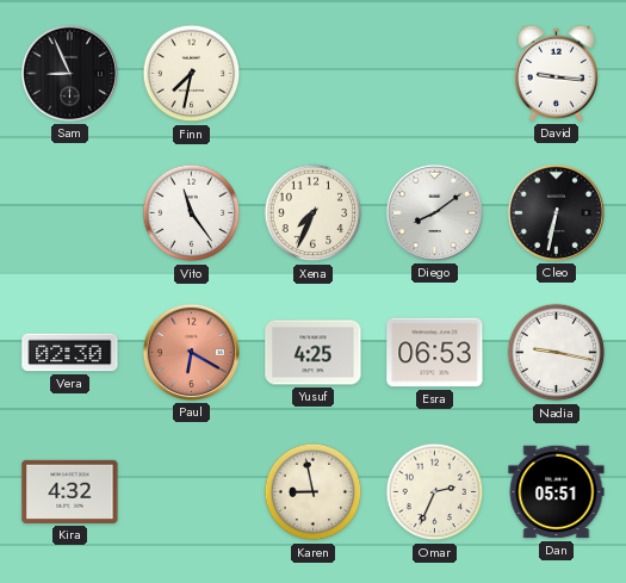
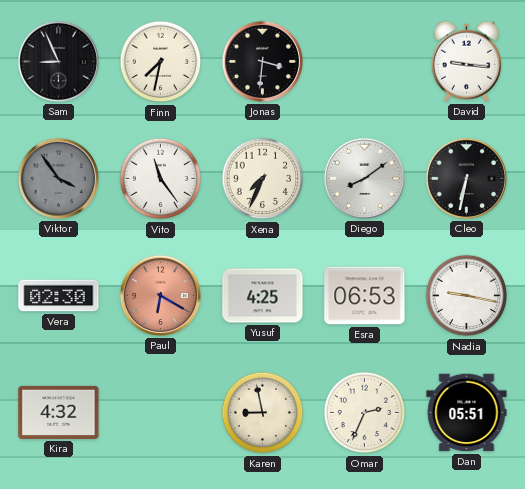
Jonas: none -> 3:31
Viktor: none -> 3:54
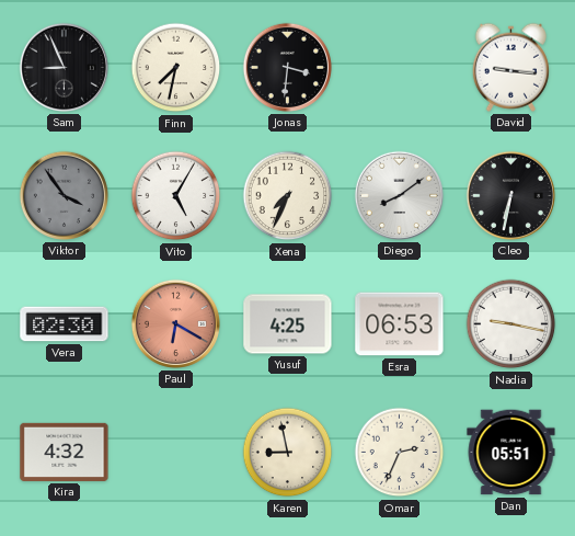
Vito: 11:24 -> 5:05
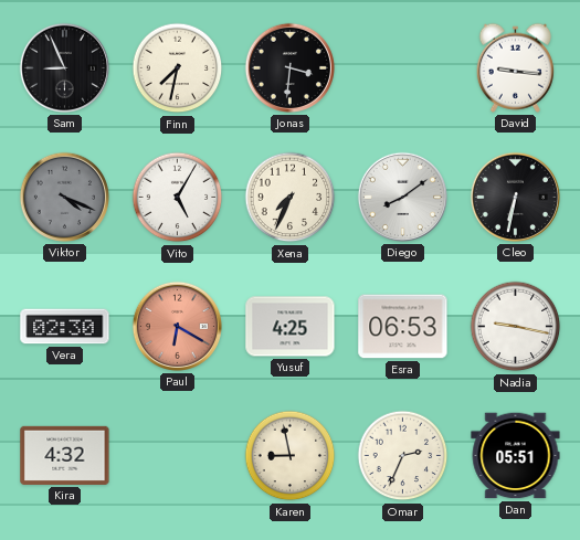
Viktor: 3:54 -> 4:19
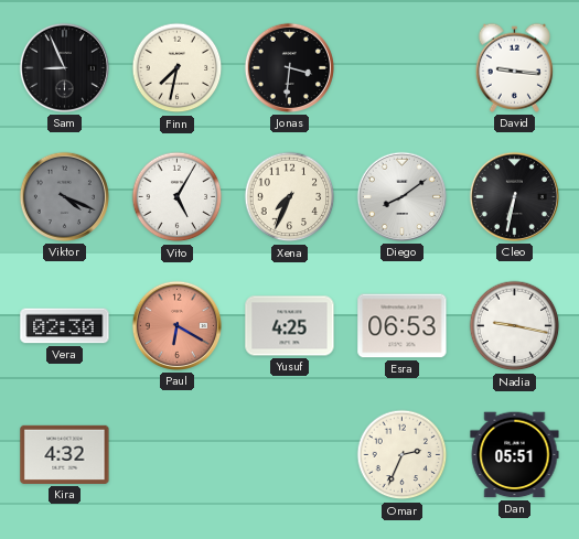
Karen: 8:58 -> none
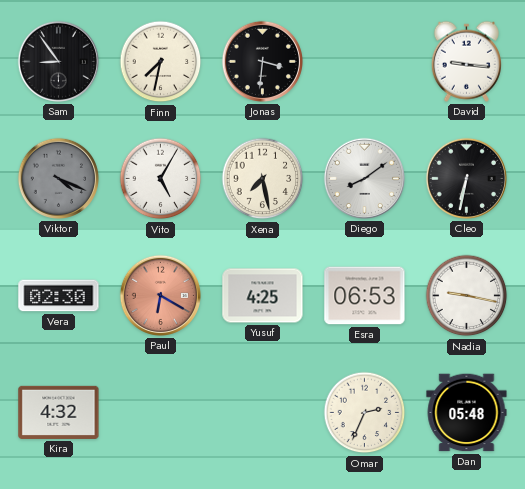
Sam: 8:56 -> 8:54
Xena: 7:34 -> 7:28
Dan: 05:51 -> 05:48
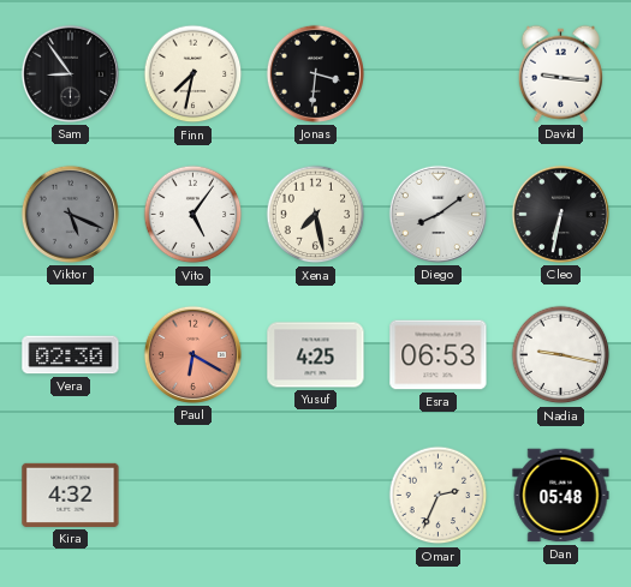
Viktor: 4:19 -> 5:19
Vito: 5:05 -> 5:06
